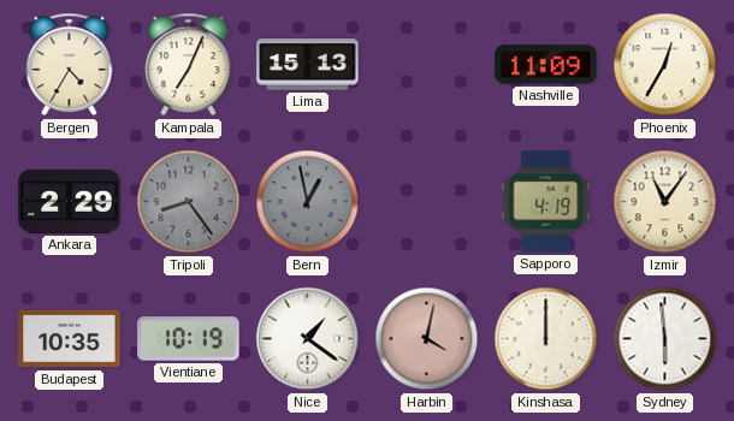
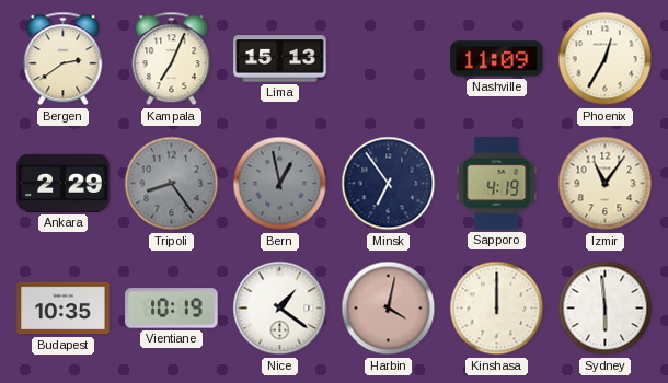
Bergen: 4:35 -> 2:39
Minsk: none -> 6:54
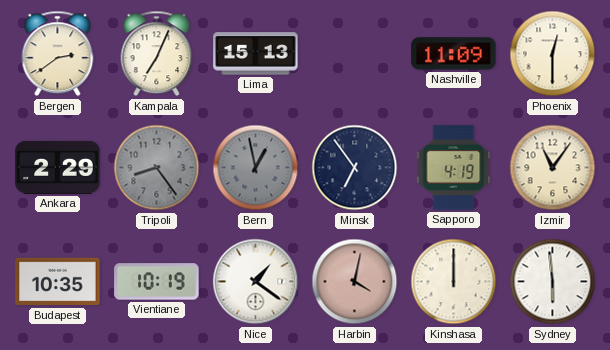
Phoenix: 12:35 -> 12:30
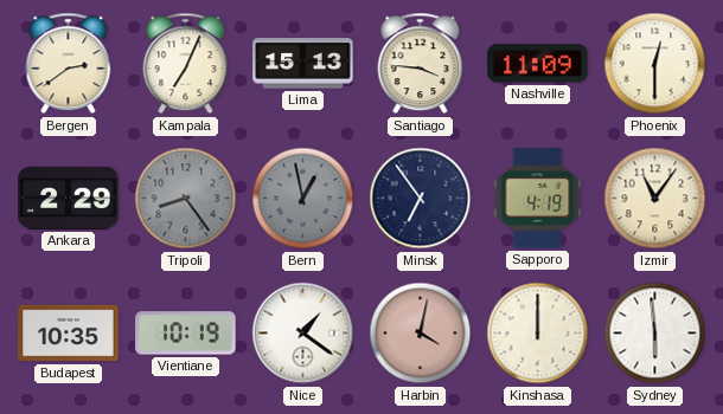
Santiago: none -> 3:46
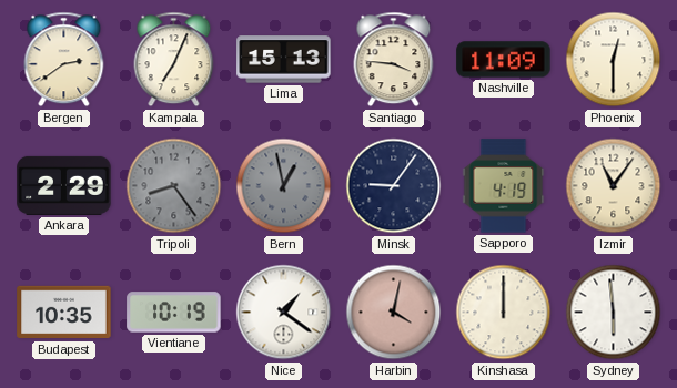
Minsk: 6:54 -> 9:06
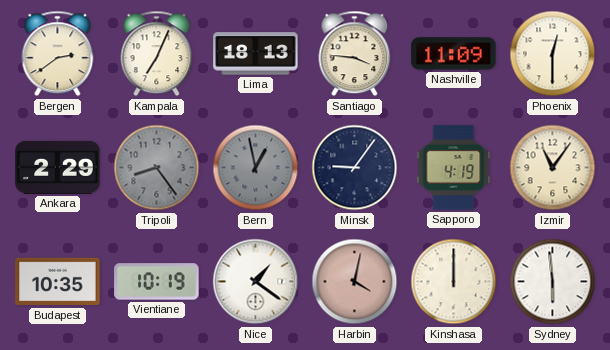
Lima: 15:13 -> 18:13
